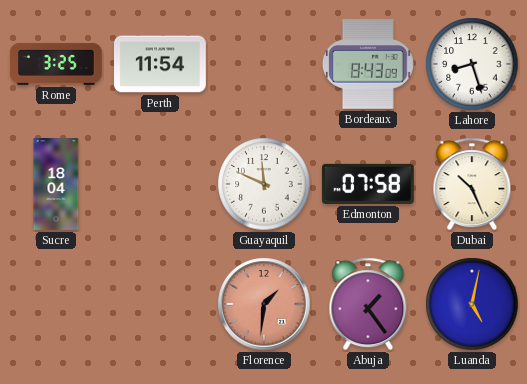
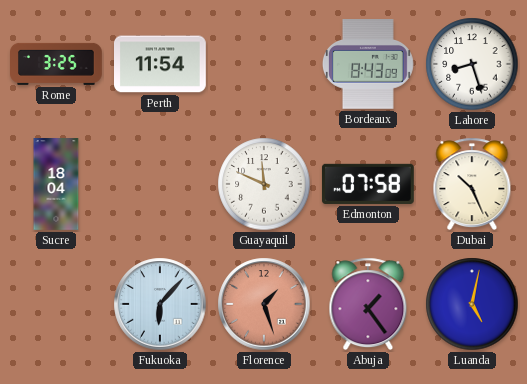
Fukuoka: none -> 6:07
Florence: 1:31 -> 1:27
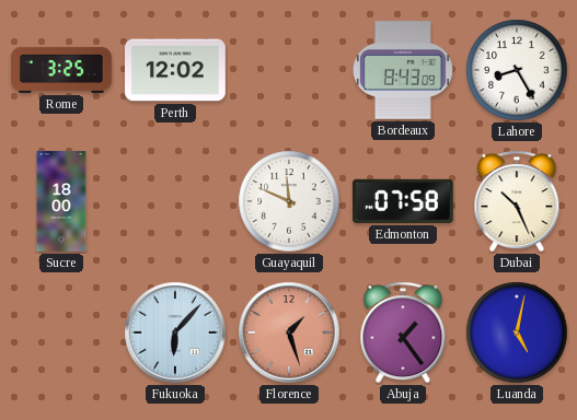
Perth: 11:54 -> 12:02
Lahore: 8:27 -> 8:25
Sucre: 18:04 -> 18:00
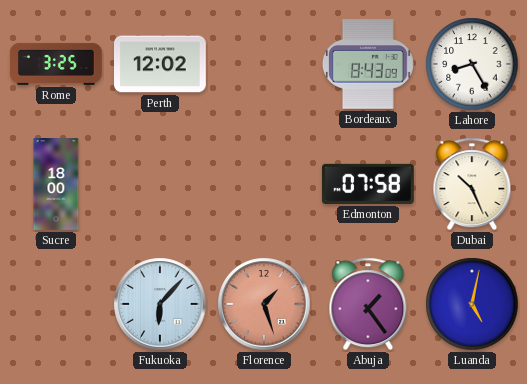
Guayaquil: 11:49 -> none
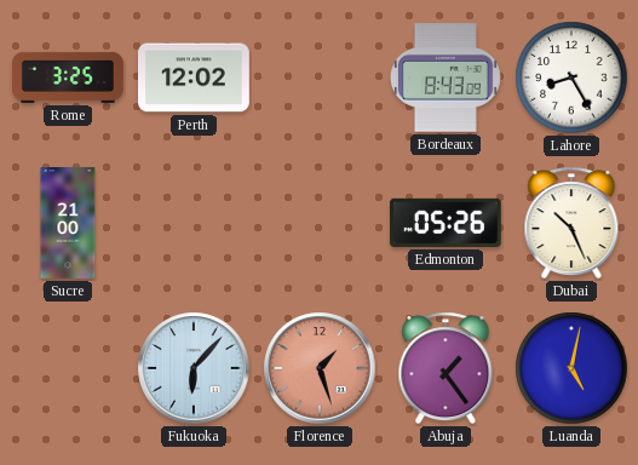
Sucre: 18:00 -> 21:00
Edmonton: 07:58 -> 05:26
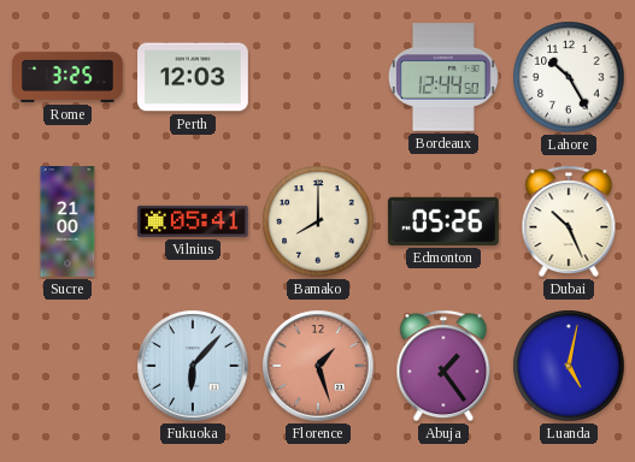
Perth: 12:02 -> 12:03
Bordeaux: 8:43 -> 12:44
Lahore: 8:25 -> 10:25
Vilnius: none -> 05:41
Bamako: none -> 8:00
